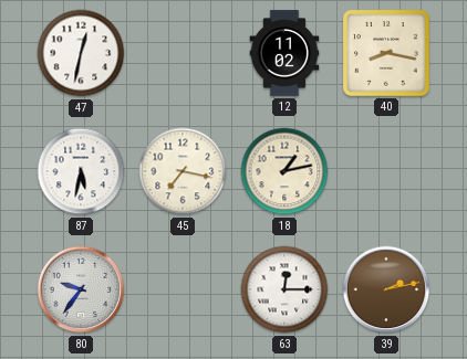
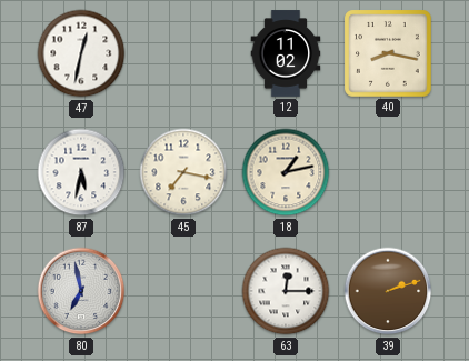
80: 9:36 -> 6:58
39: 2:13 -> 2:12
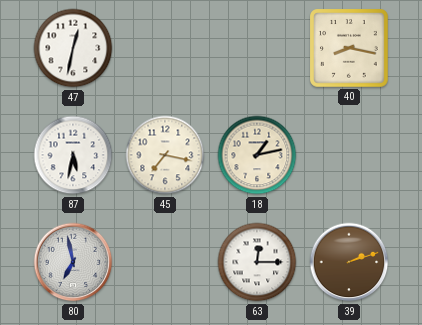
12: 11:02 -> none
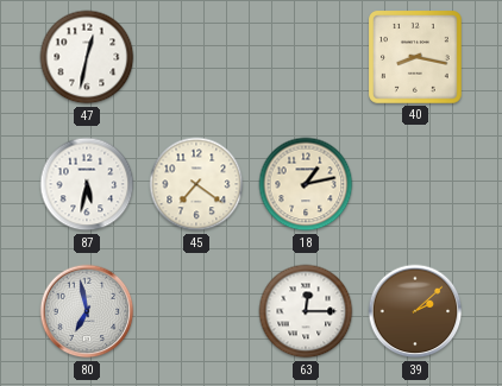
45: 7:17 -> 7:21
39: 2:12 -> 2:08
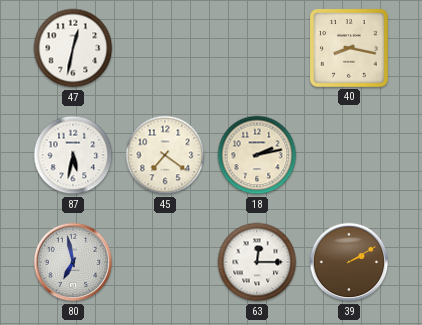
18: 1:13 -> 2:13
39: 2:08 -> 2:10
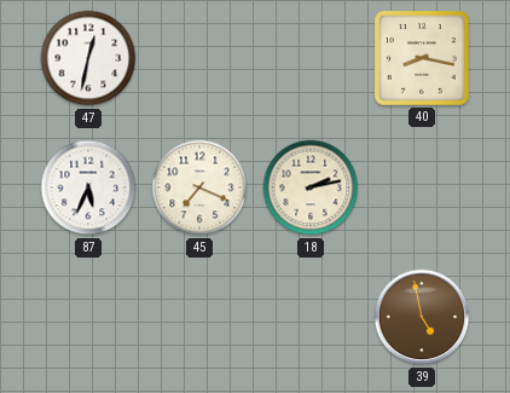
87: 5:32 -> 5:34
45: 7:21 -> 7:19
80: 6:58 -> none
63: 12:15 -> none
39: 2:10 -> 4:58
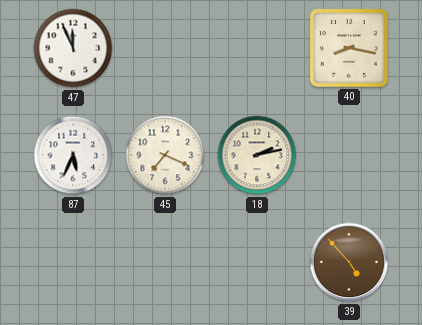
47: 12:32 -> 11:56
39: 4:58 -> 4:53
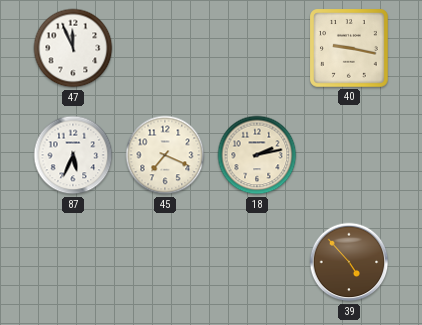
40: 8:17 -> 9:17
